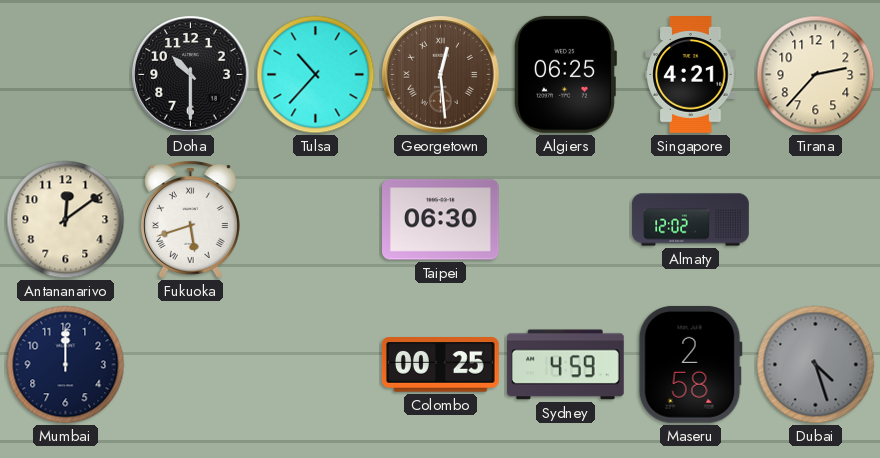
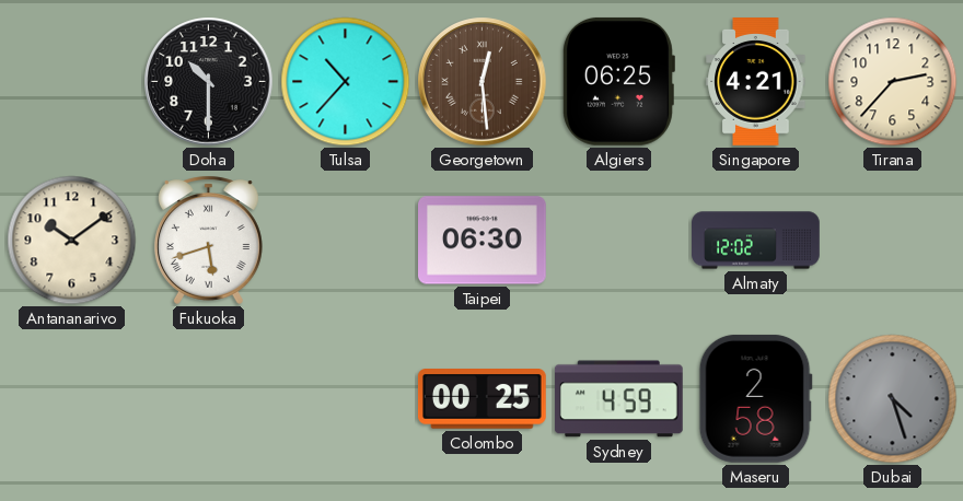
Antananarivo: 12:09 -> 10:09
Mumbai: 12:00 -> none
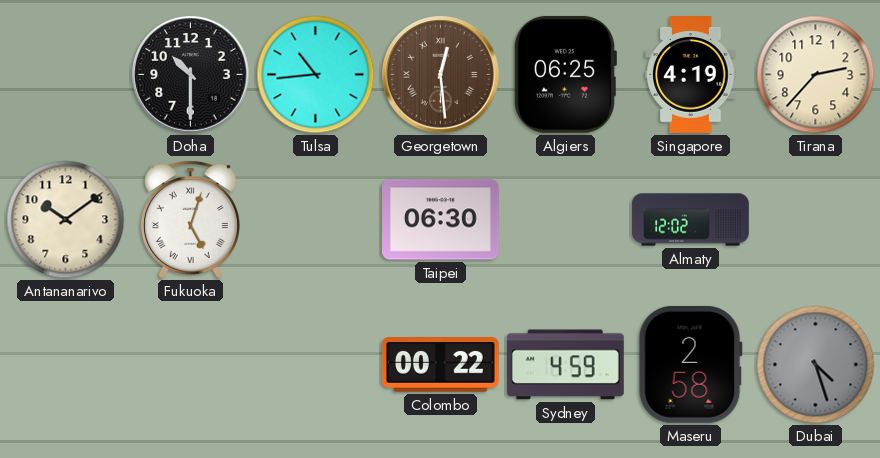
Tulsa: 10:37 -> 10:44
Singapore: 4:21 -> 4:19
Fukuoka: 5:42 -> 5:03
Colombo: 00:25 -> 00:22
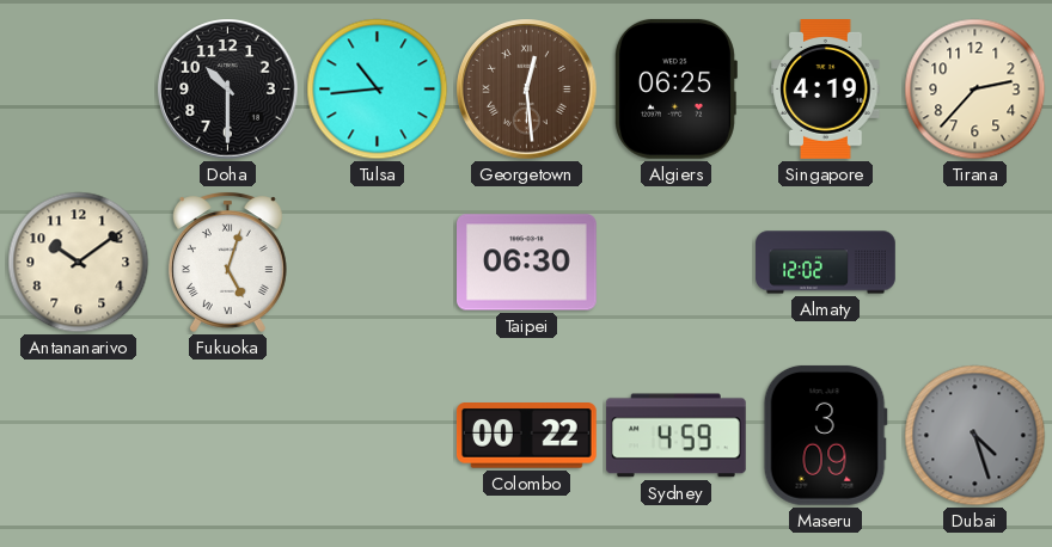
Maseru: 2:58 -> 3:09
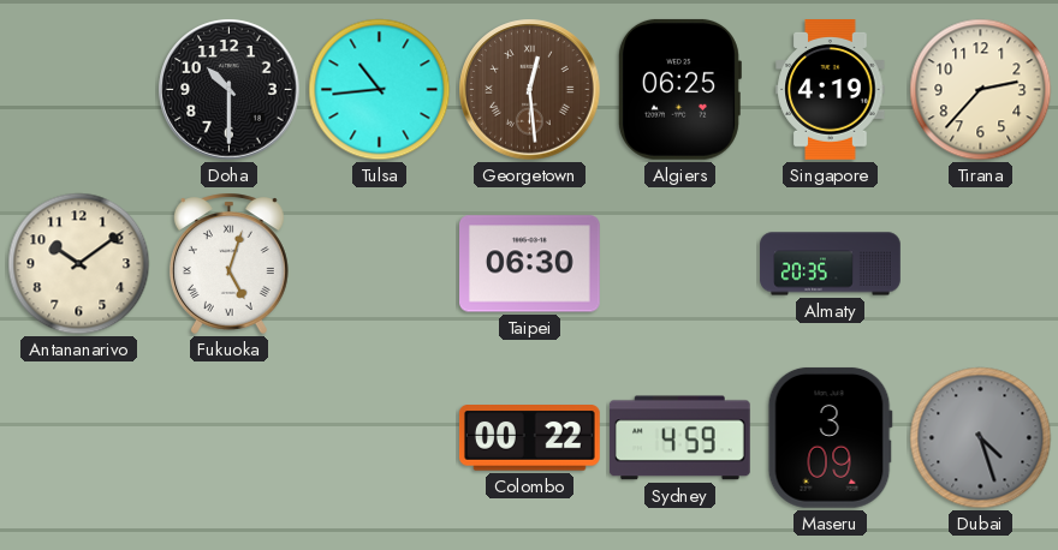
Almaty: 12:02 -> 20:35
